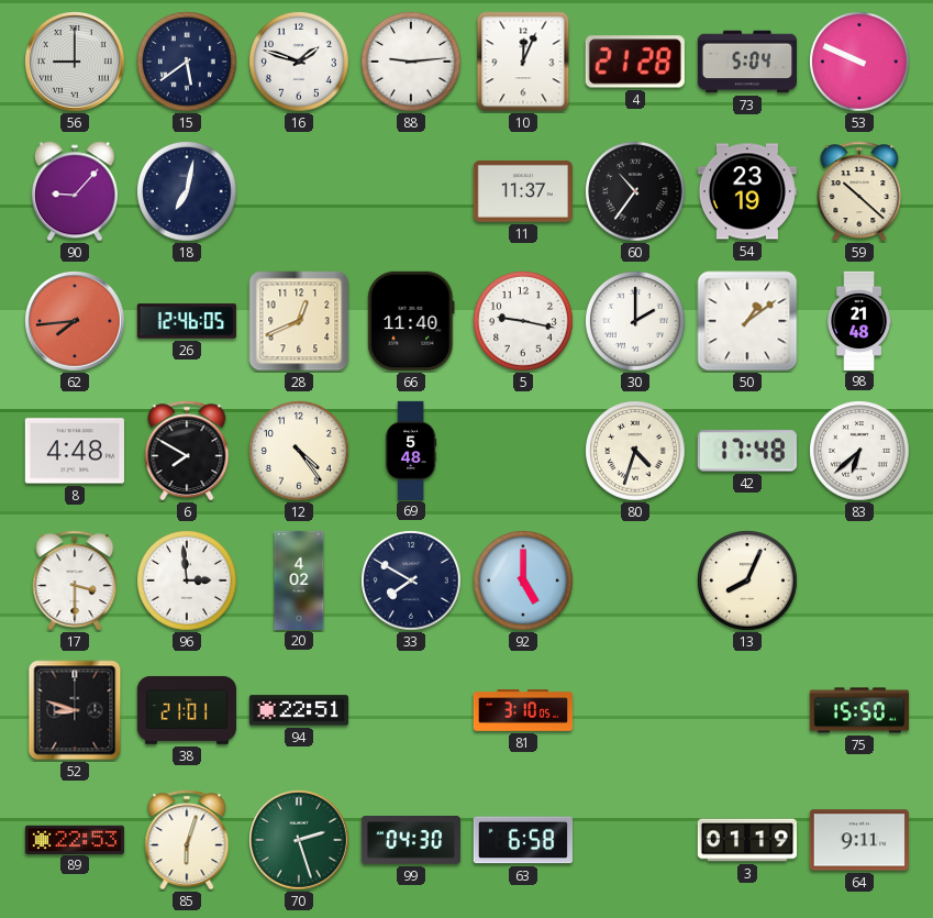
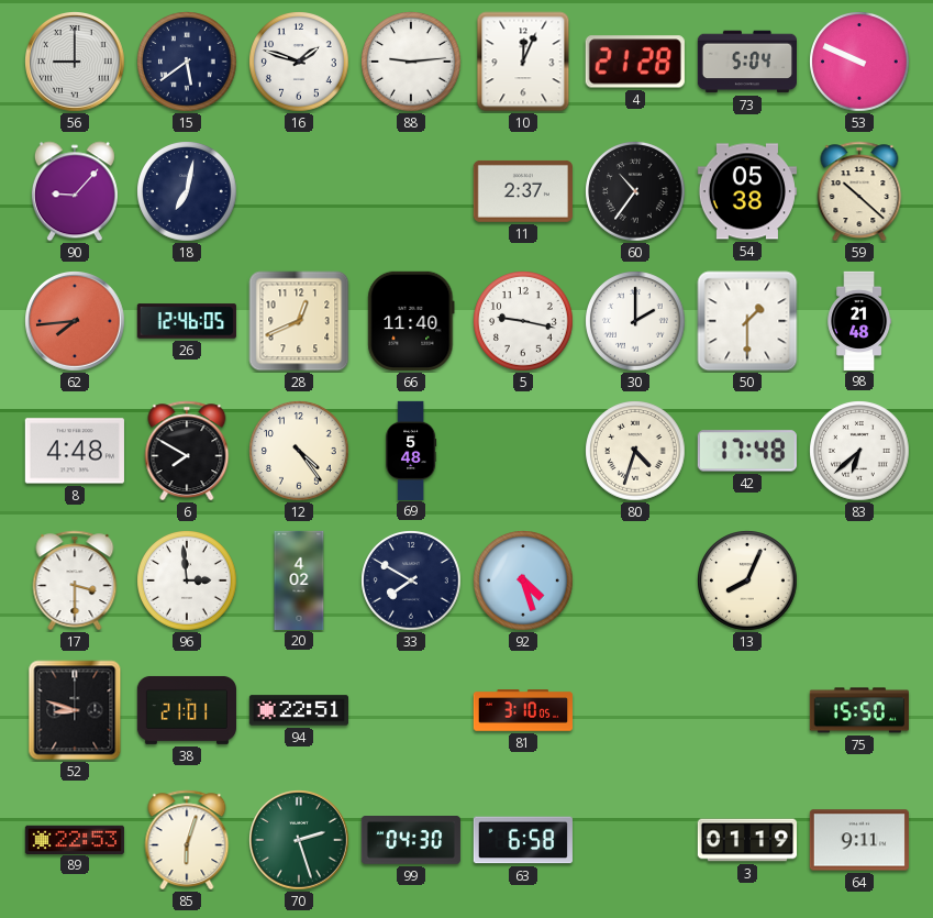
11: 11:37 -> 2:37
54: 23:19 -> 05:38
50: 1:09 -> 1:30
92: 5:00 -> 4:27
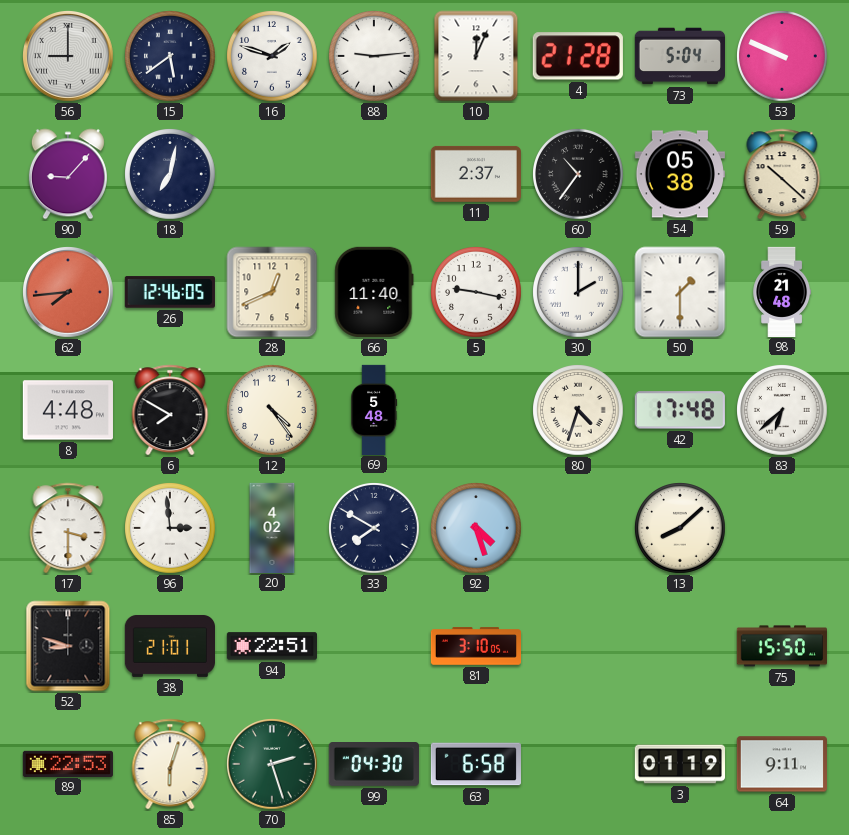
13: 8:04 -> 8:08
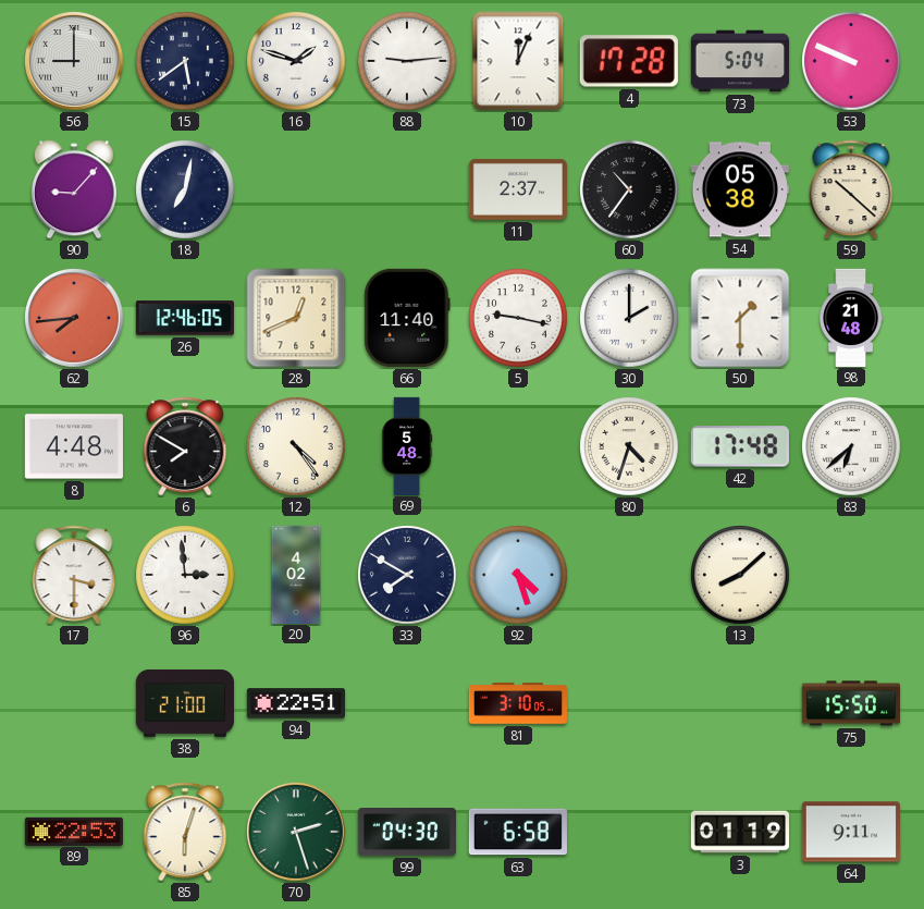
4: 21:28 -> 17:28
52: 8:48 -> none
38: 21:01 -> 21:00
